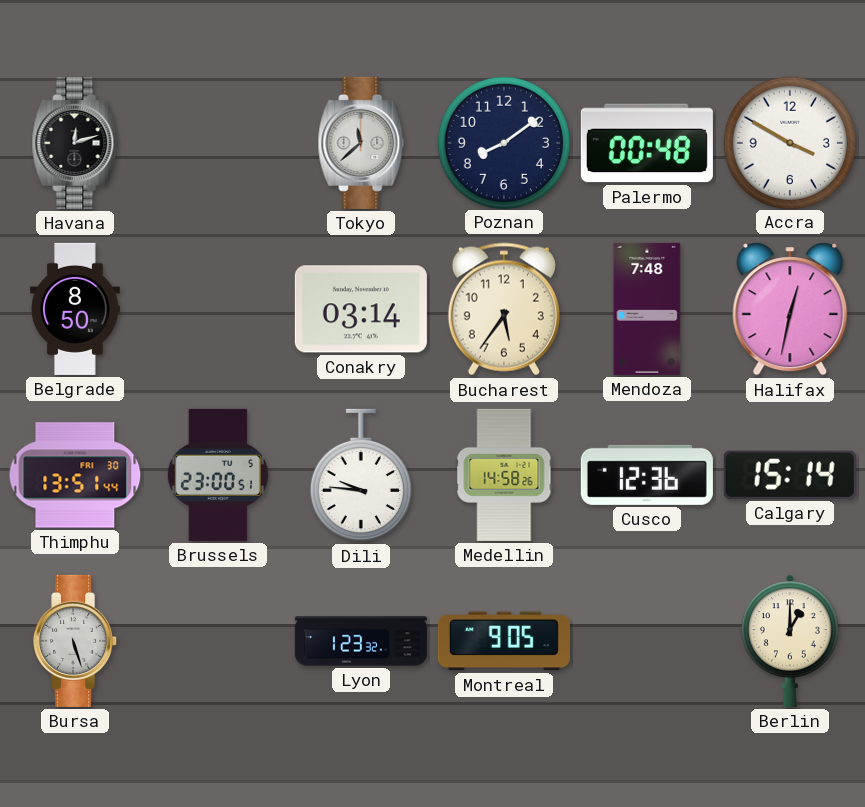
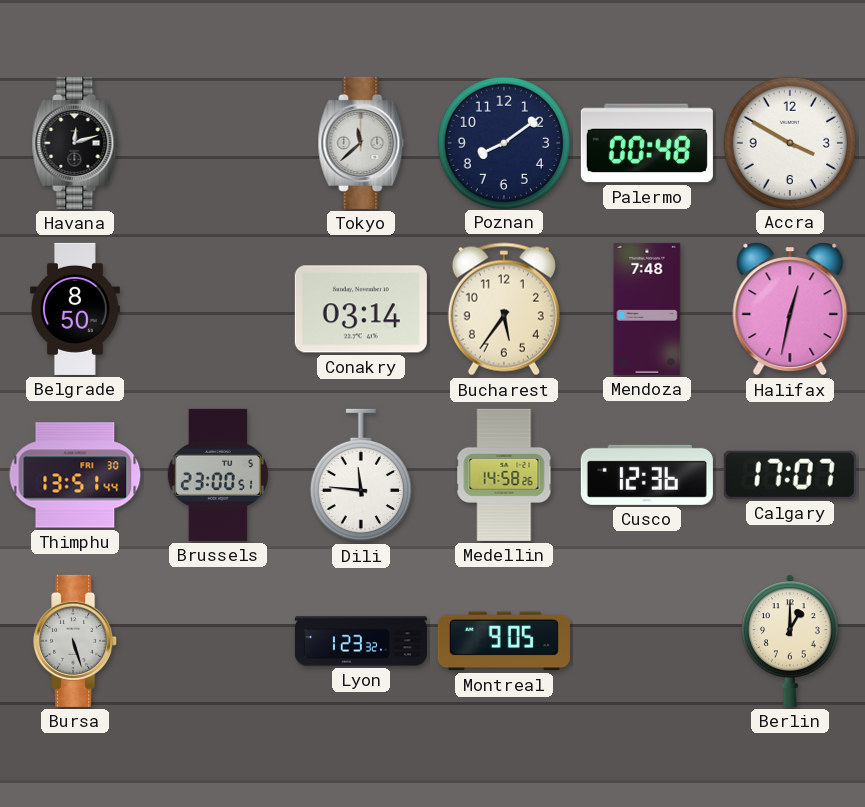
Dili: 9:46 -> 11:46
Calgary: 15:14 -> 17:07
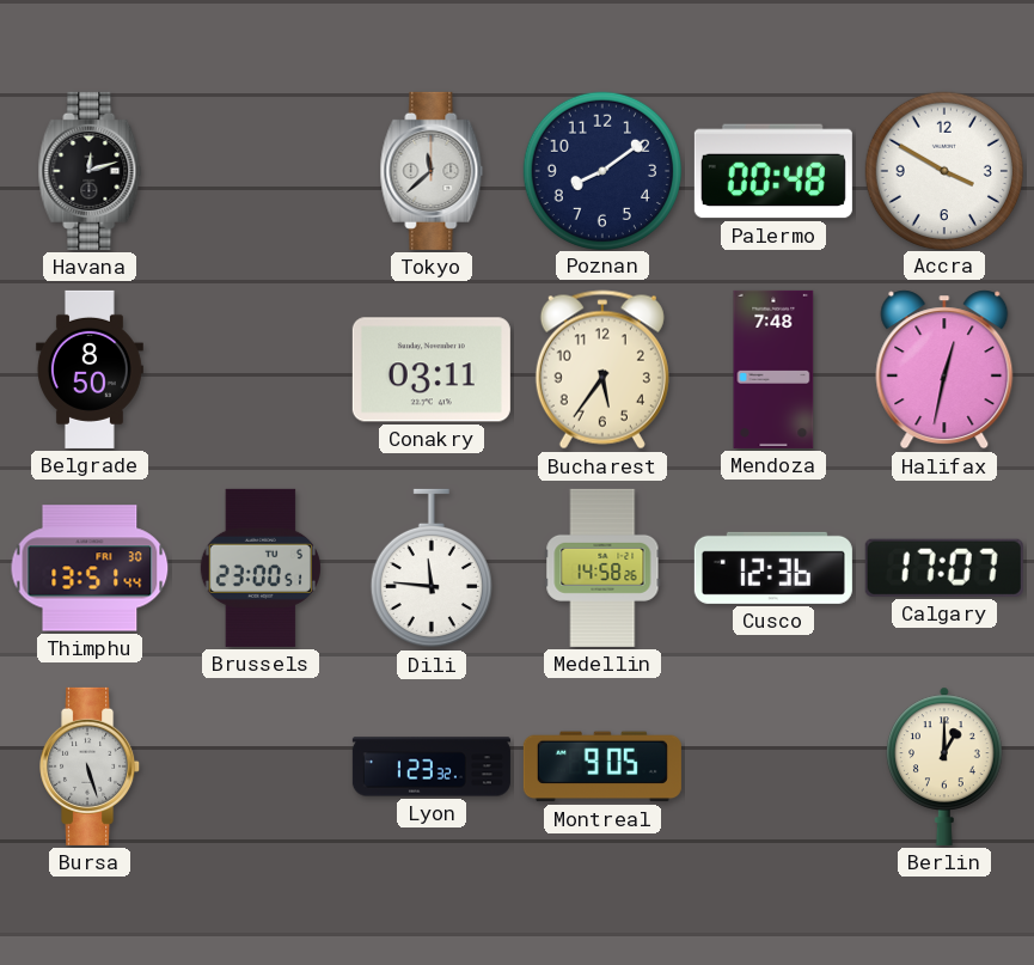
Conakry: 03:14 -> 03:11
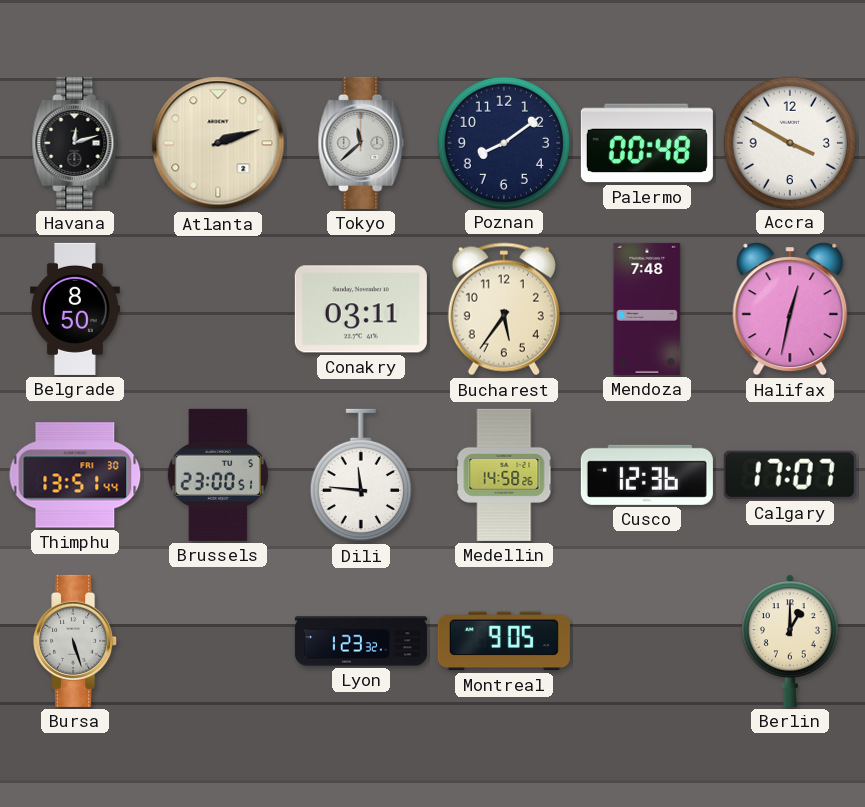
Atlanta: none -> 2:12
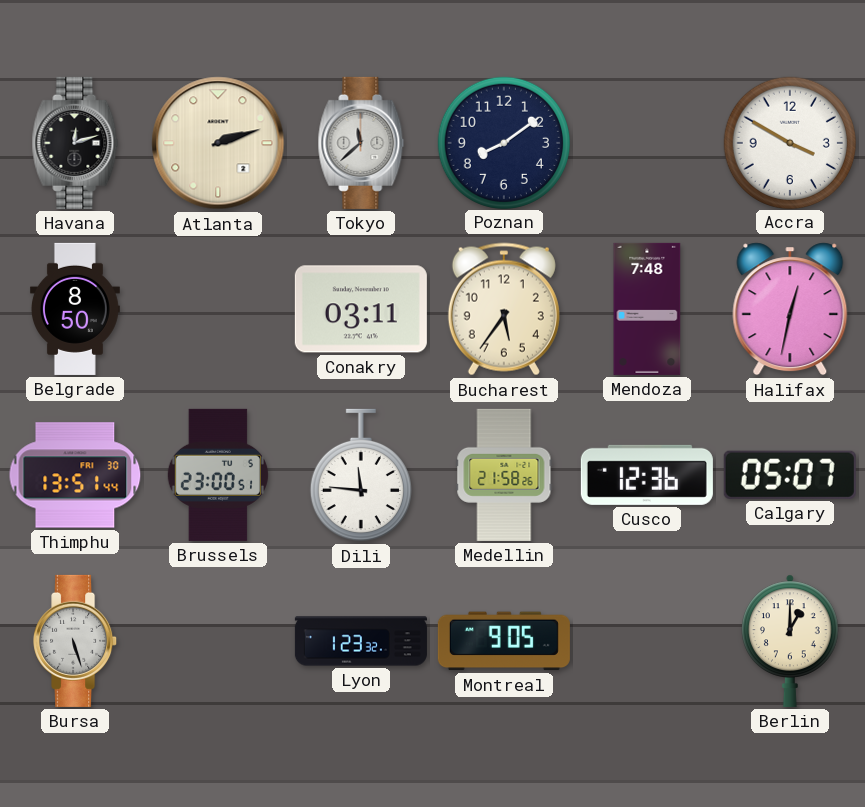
Palermo: 00:48 -> none
Medellin: 14:58 -> 21:58
Calgary: 17:07 -> 05:07
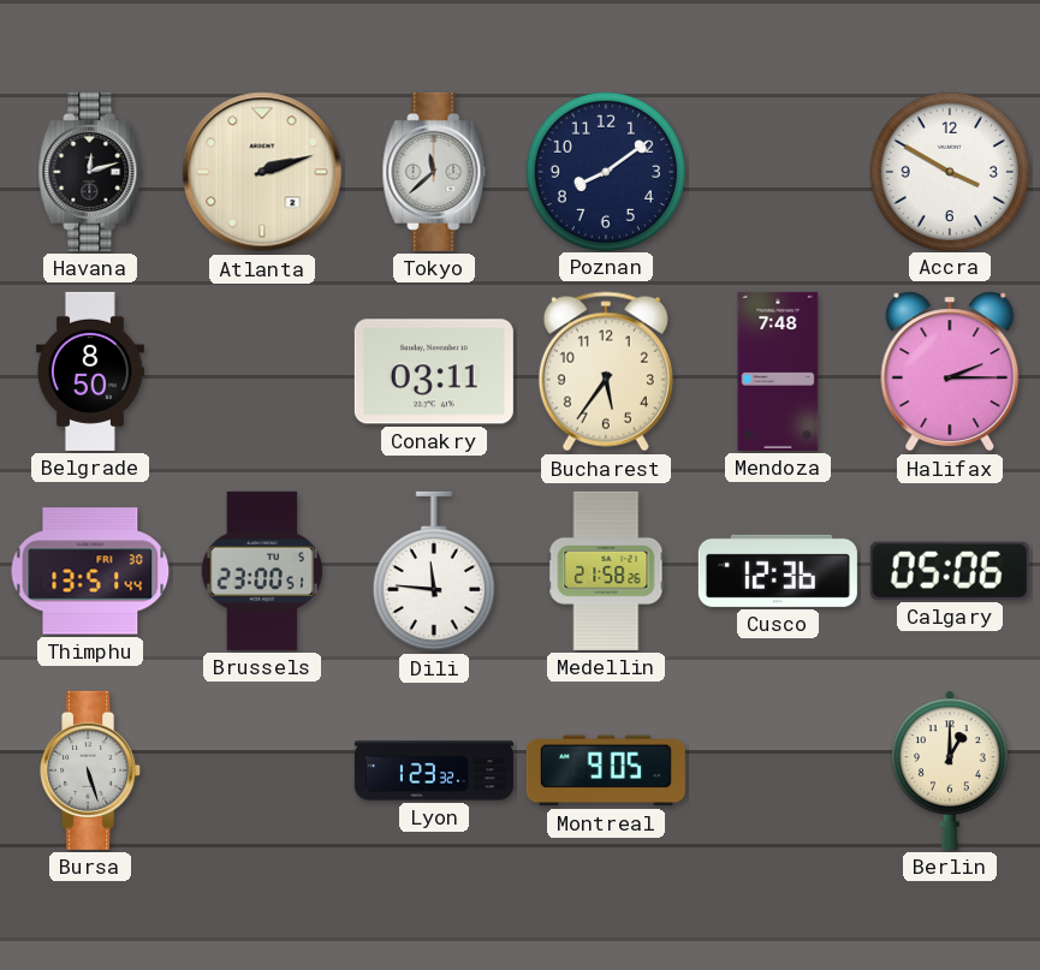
Halifax: 12:32 -> 2:15
Calgary: 05:07 -> 05:06
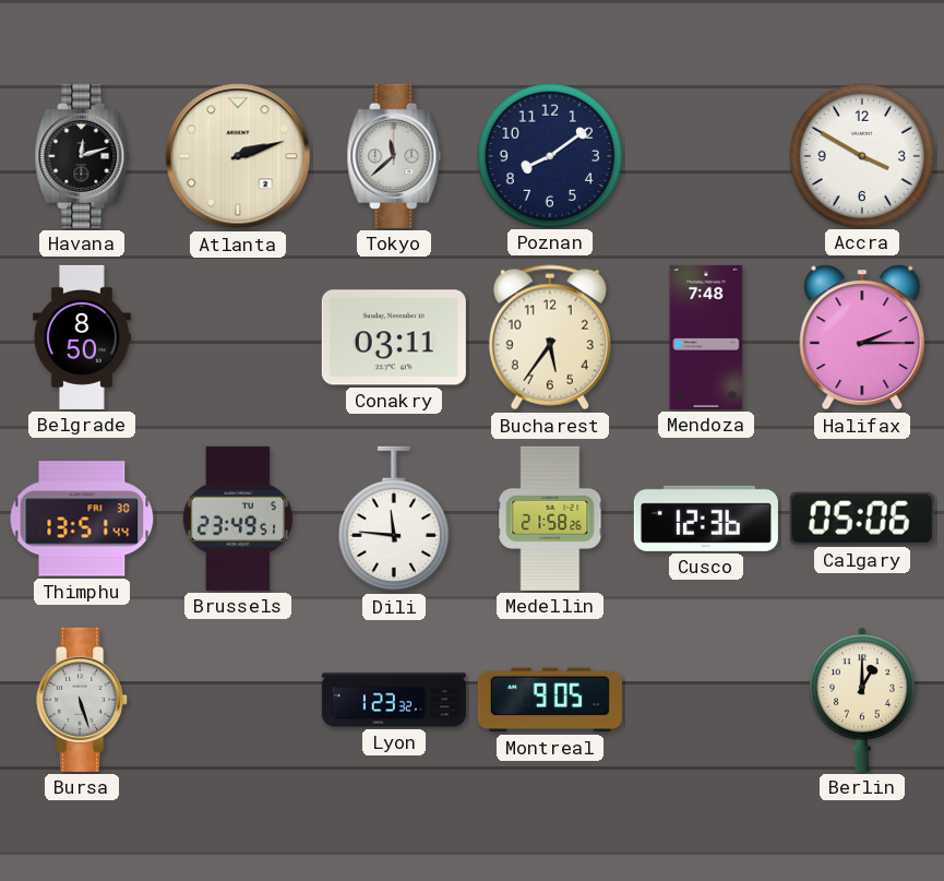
Brussels: 23:00 -> 23:49
